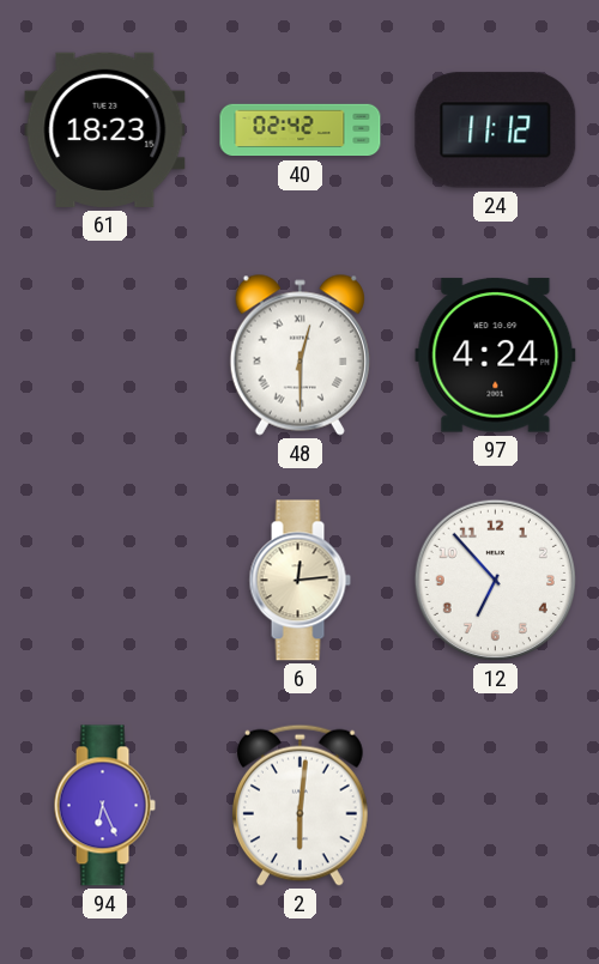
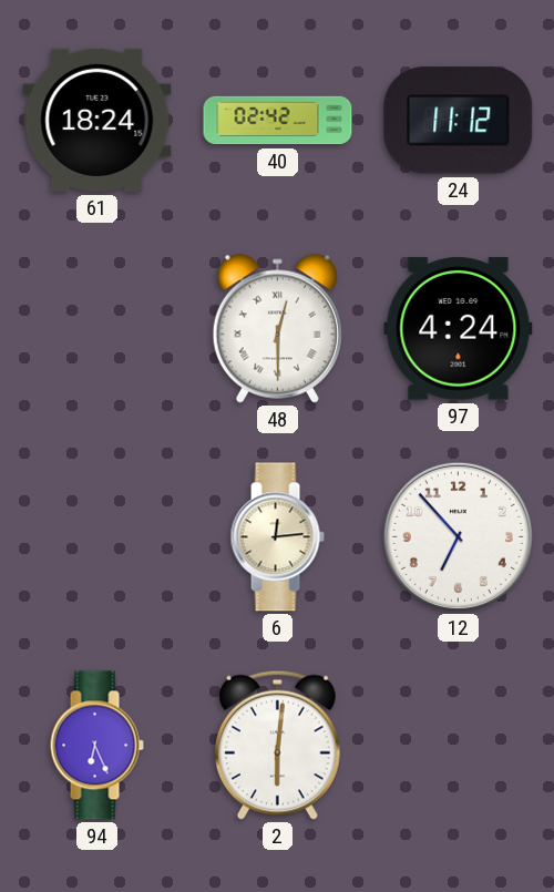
61: 18:23 -> 18:24
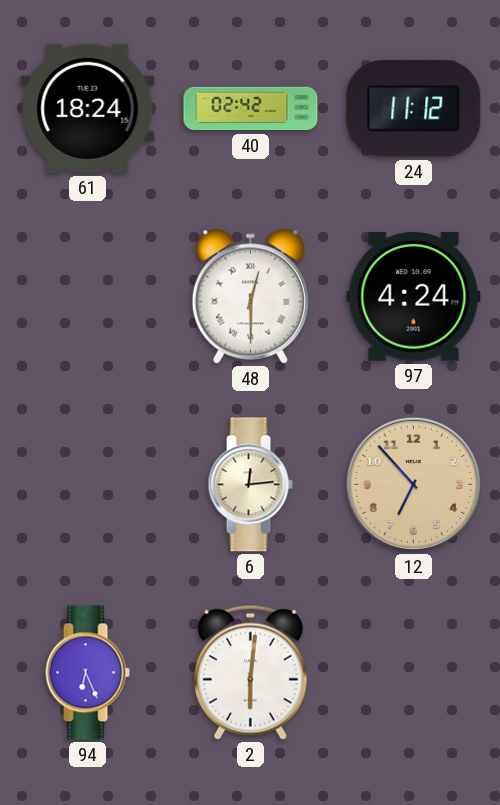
12 dial: white -> champagne
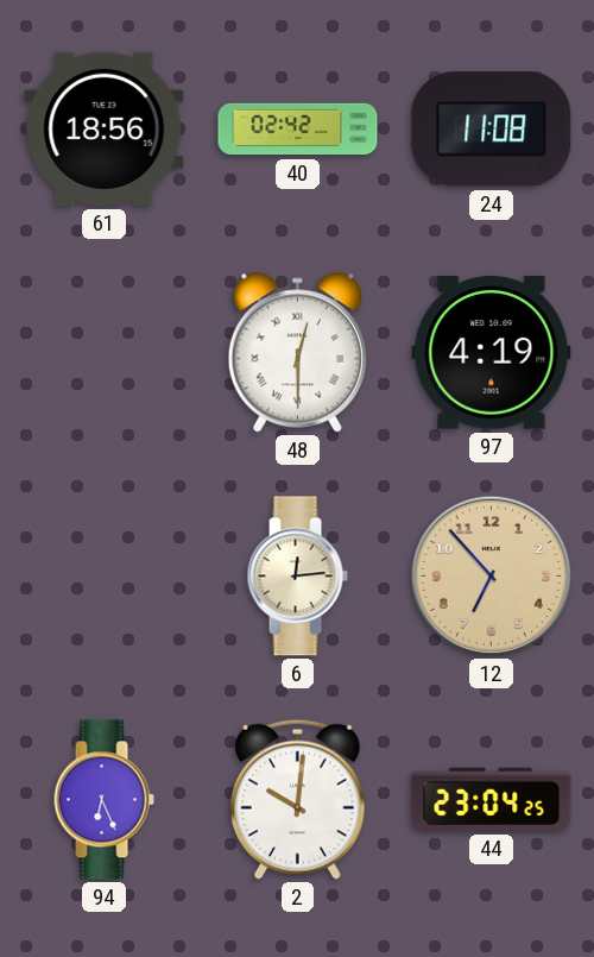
61: 18:24 -> 18:56
24: 11:12 -> 11:08
97: 4:24 -> 4:19
2: 6:01 -> 10:01
44: none -> 23:04
